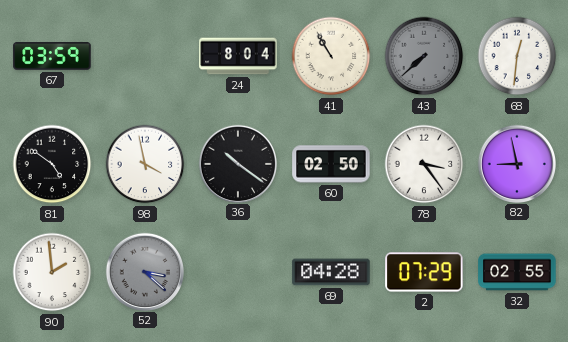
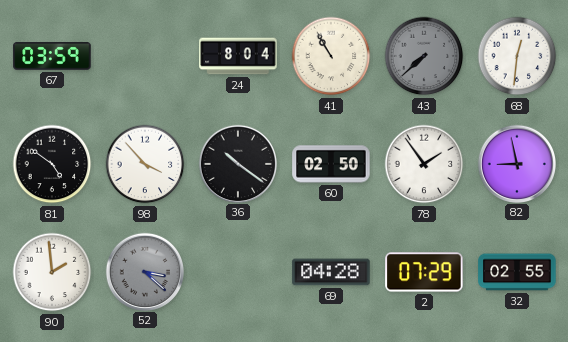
98: 3:58 -> 3:53
78: 3:24 -> 1:54
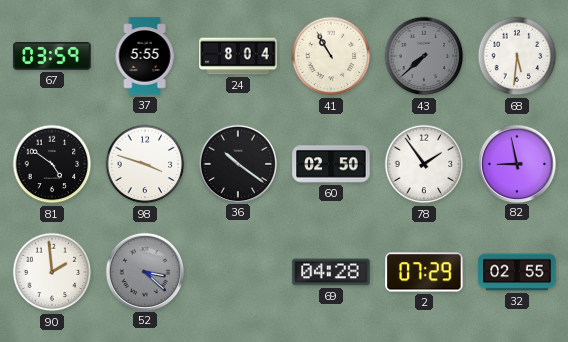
37: none -> 5:55
68: 12:31 -> 5:31
98: 3:53 -> 3:48
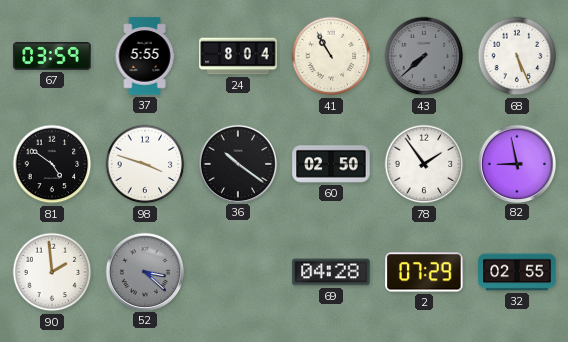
68: 5:31 -> 5:26
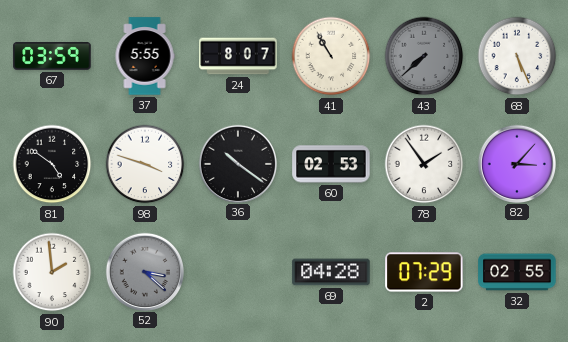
24: 8:04 -> 8:07
60: 02:50 -> 02:53
82: 8:58 -> 3:07
